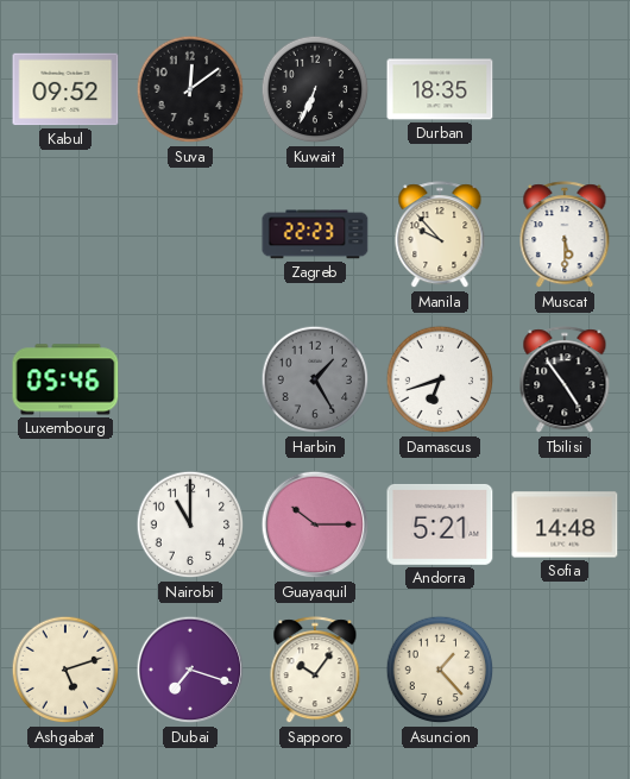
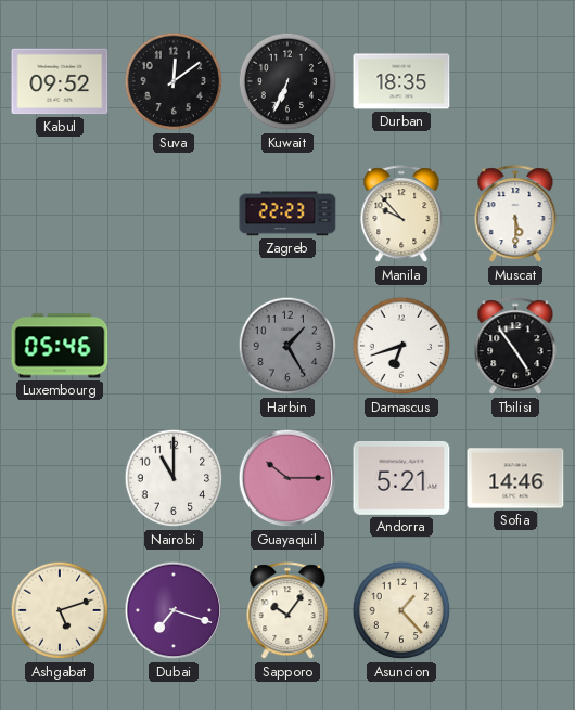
Sofia: 14:48 -> 14:46
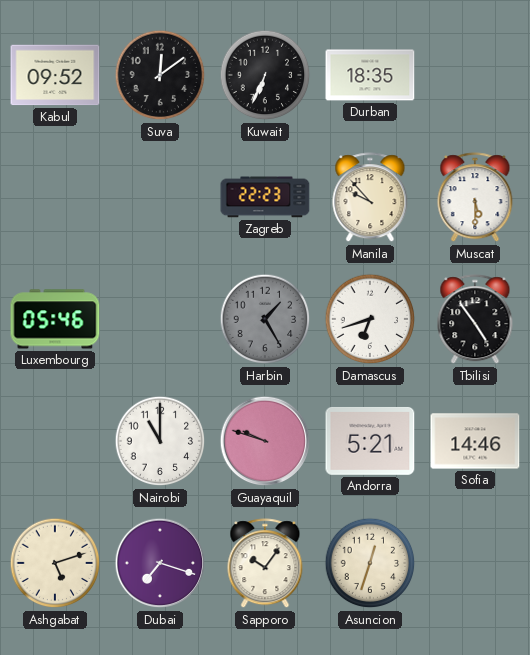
Guayaquil: 10:15 -> 9:48
Asuncion: 1:23 -> 12:33
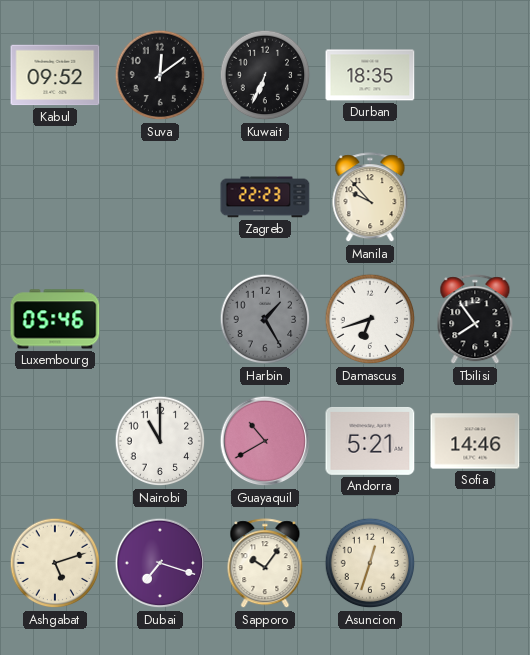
Muscat: 5:30 -> none
Tbilisi: 4:54 -> 7:54
Guayaquil: 9:48 -> 10:40
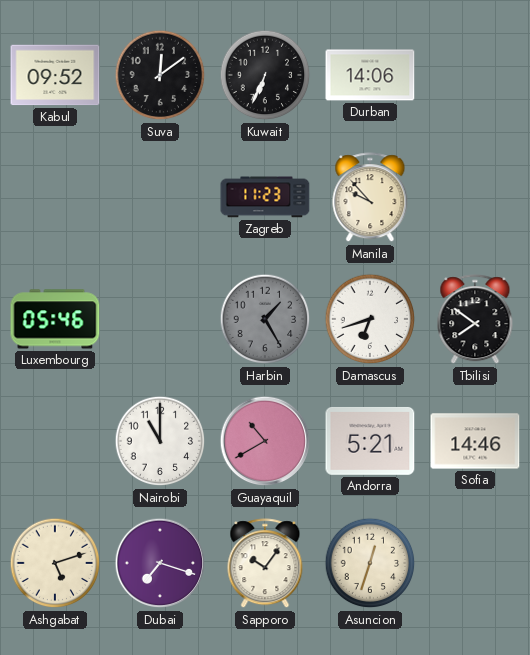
Durban: 18:35 -> 14:06
Zagreb: 22:23 -> 11:23
Tbilisi: 7:54 -> 7:51
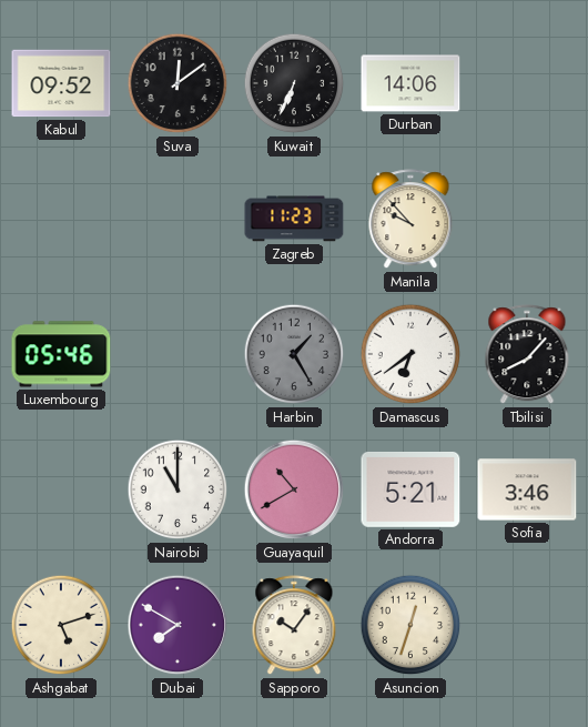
Damascus: 6:42 -> 6:39
Tbilisi: 7:51 -> 8:07
Sofia: 14:46 -> 3:46
Dubai: 7:18 -> 7:50
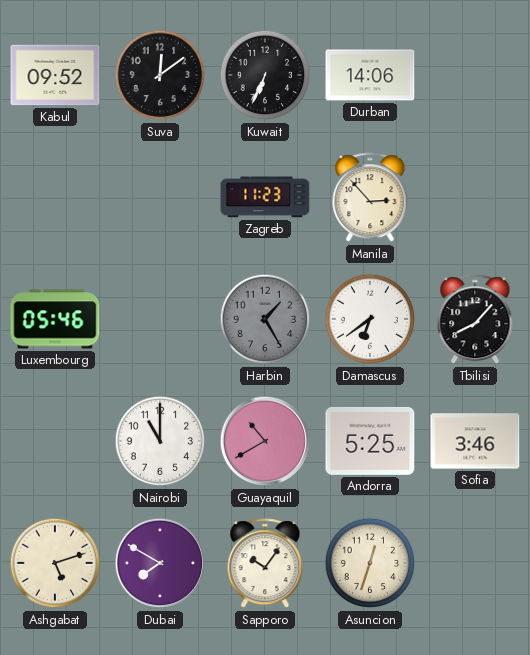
Manila: 9:53 -> 2:53
Andorra: 5:21 -> 5:25
